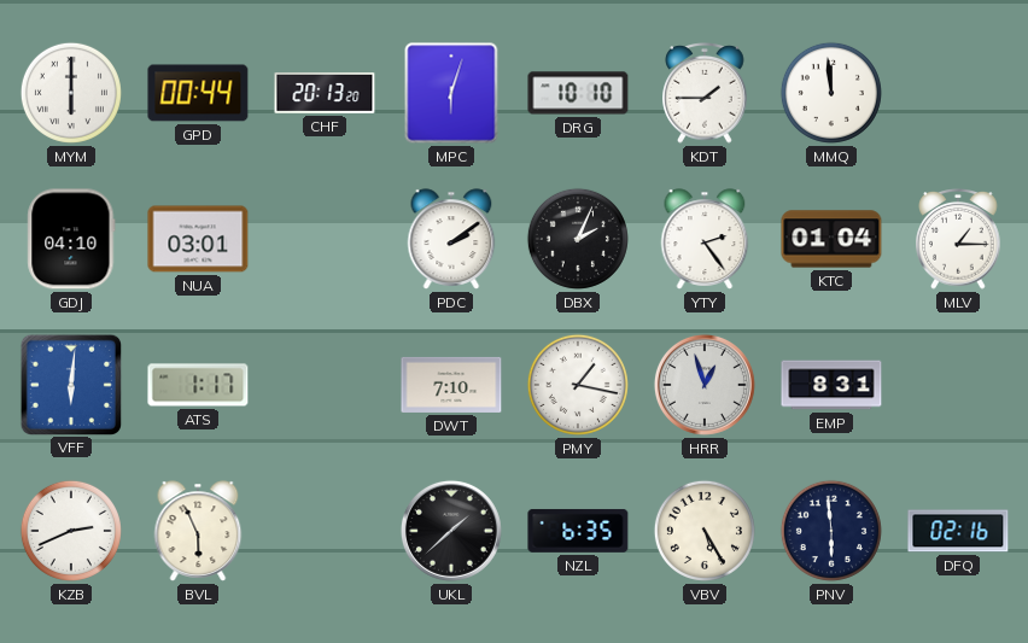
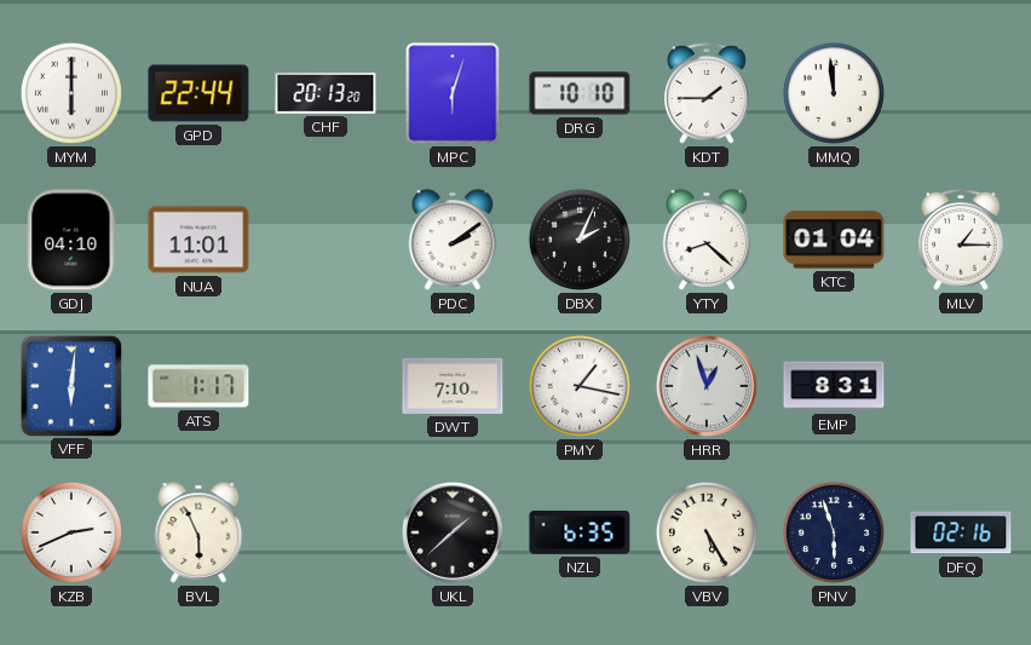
GPD: 00:44 -> 22:44
NUA: 03:01 -> 11:01
YTY: 2:24 -> 8:22
PNV: 5:59 -> 5:57
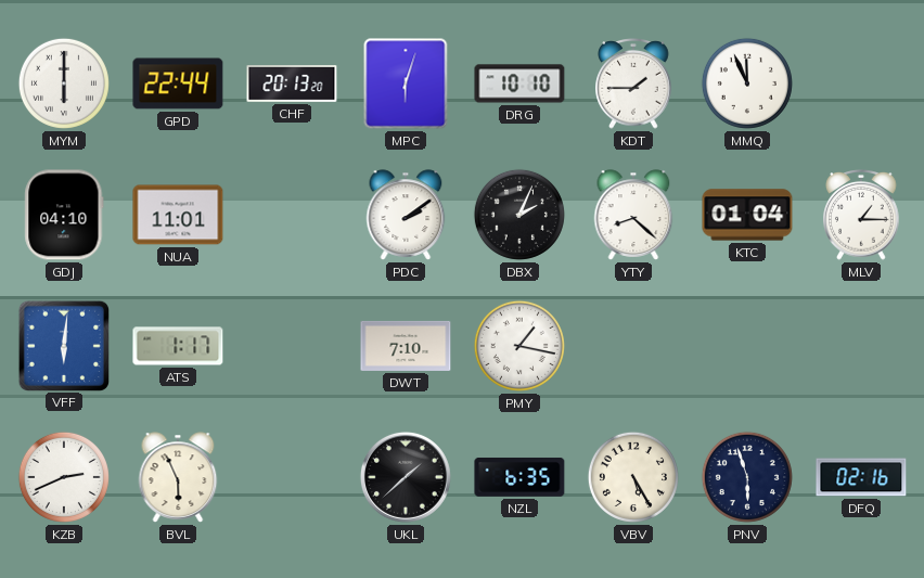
MMQ: 11:59 -> 11:56
HRR: 12:57 -> none
EMP: 8:31 -> none
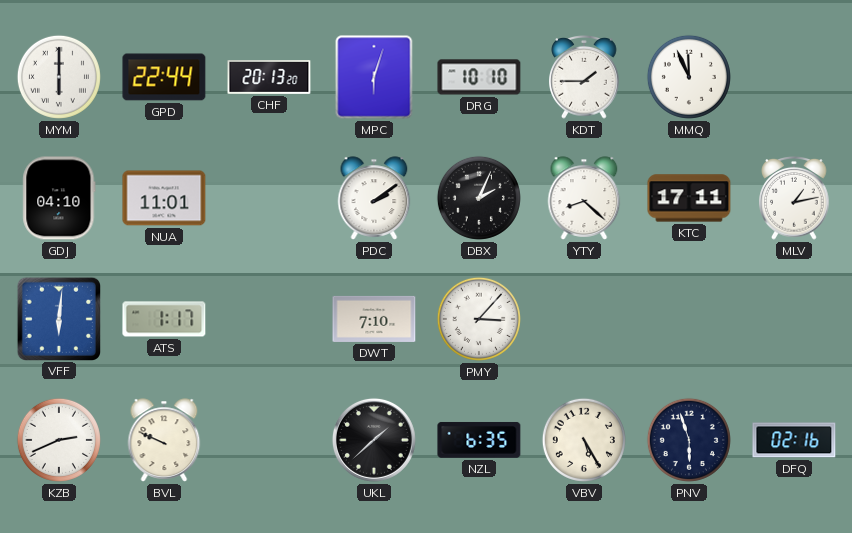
KTC: 01:04 -> 17:11
MLV: 1:15 -> 1:13
PMY: 1:17 -> 3:07
BVL: 5:56 -> 9:49
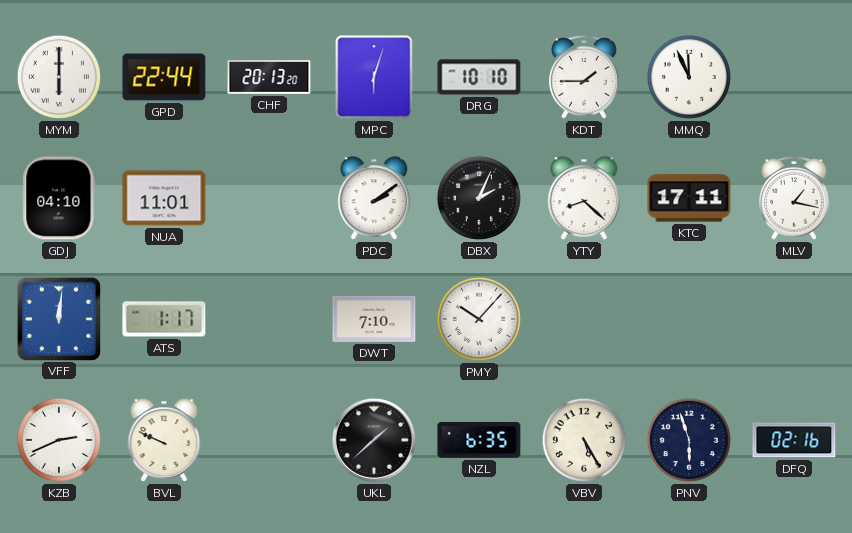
MLV: 1:13 -> 1:17
VFF: 6:01 -> 12:01
PMY: 3:07 -> 10:07
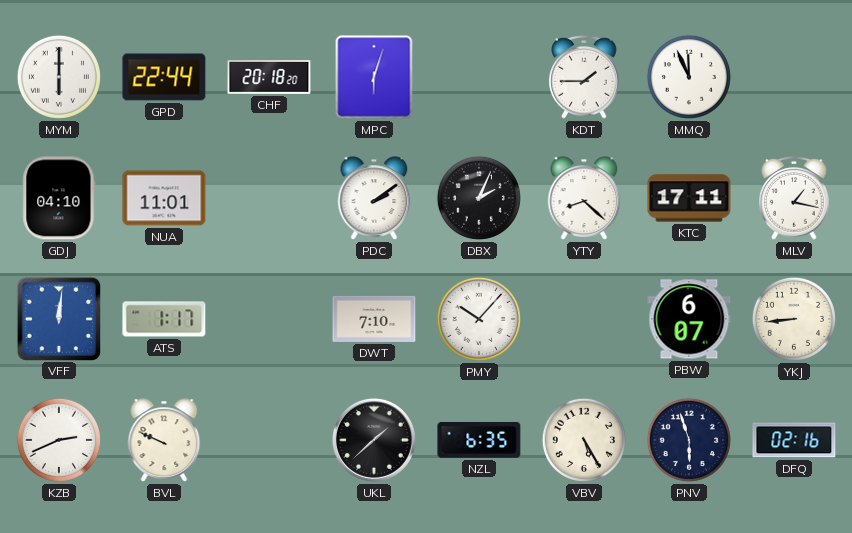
CHF: 20:13 -> 20:18
DRG: 10:10 -> none
PBW: none -> 6:07
YKJ: none -> 8:44
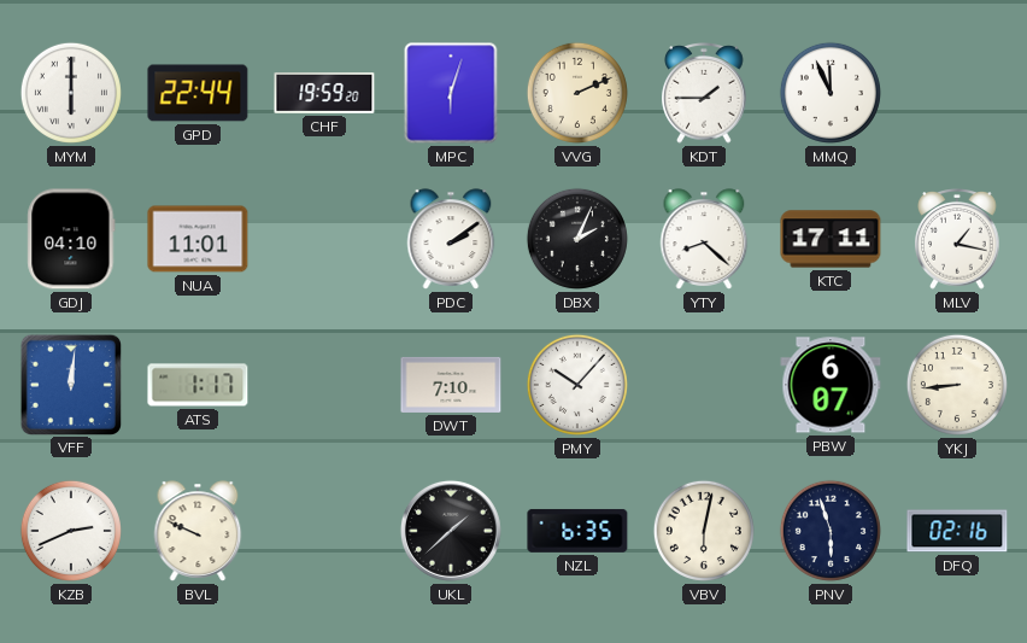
CHF: 20:18 -> 19:59
VVG: none -> 2:11
VBV: 5:25 -> 6:02
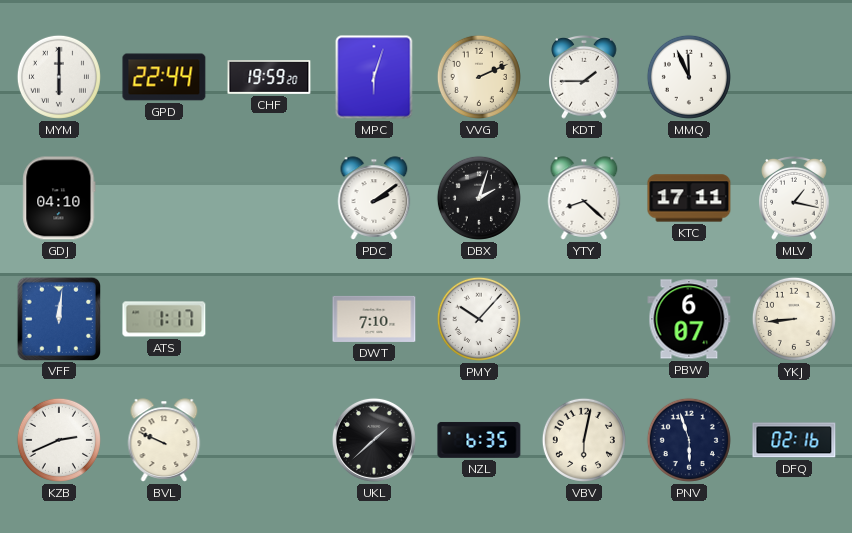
NUA: 11:01 -> none
DBX: 2:04 -> 2:03
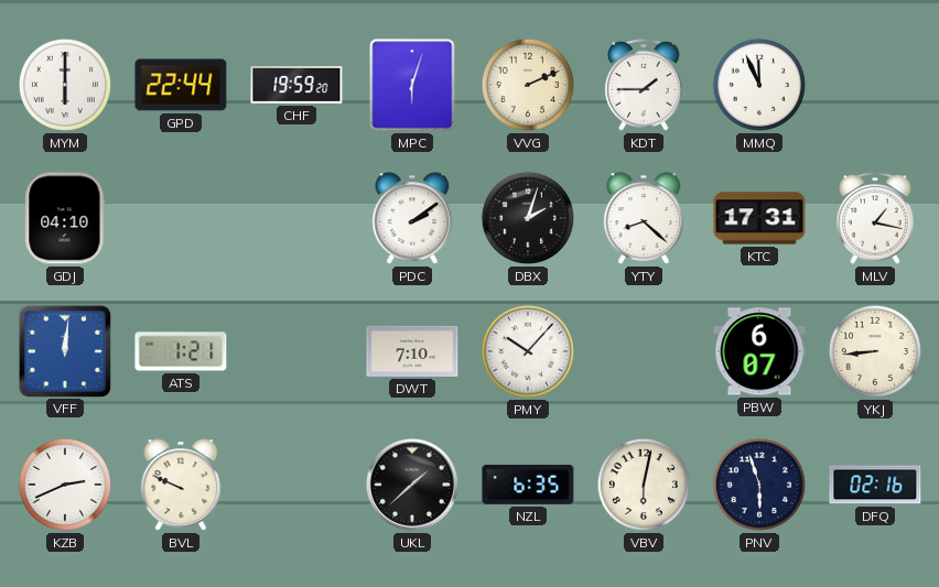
KTC: 17:11 -> 17:31
ATS: 1:17 -> 1:21
